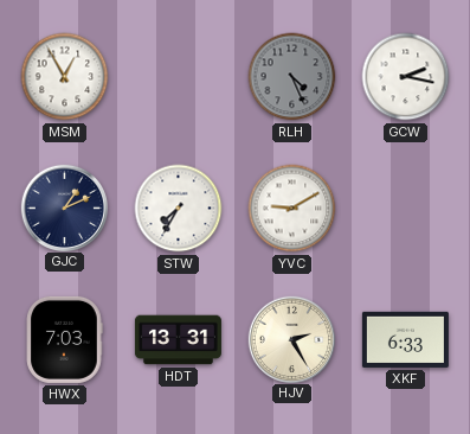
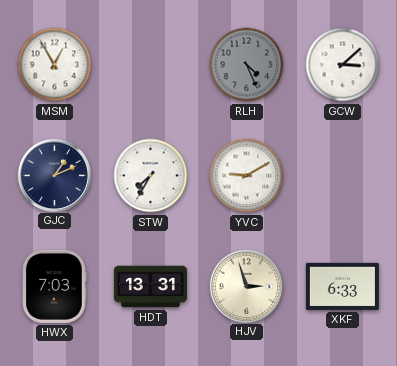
GCW: 2:17 -> 3:08
HJV: 2:25 -> 2:57
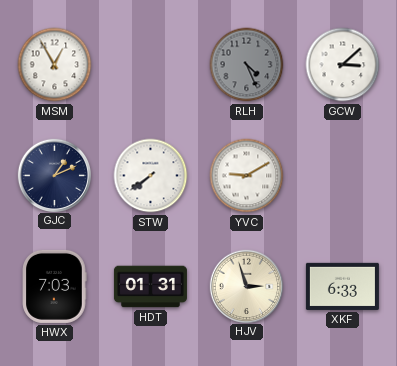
STW: 7:35 -> 7:39
HDT: 13:31 -> 01:31
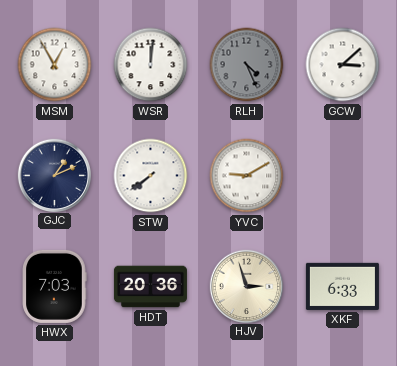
WSR: none -> 12:01
HDT: 01:31 -> 20:36
